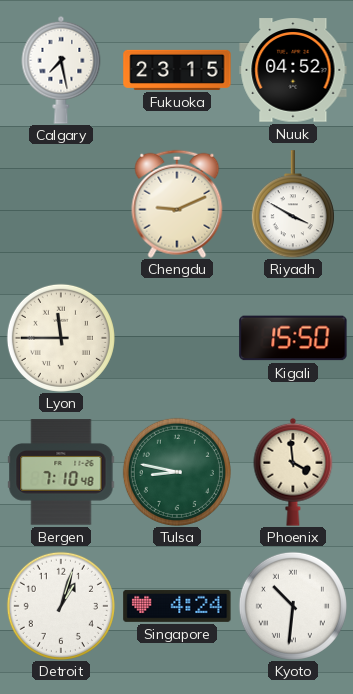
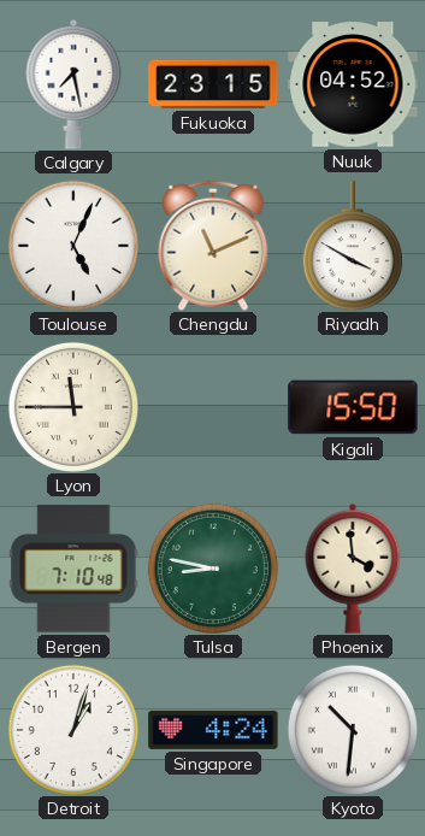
Toulouse: none -> 5:04
Chengdu: 9:11 -> 11:11
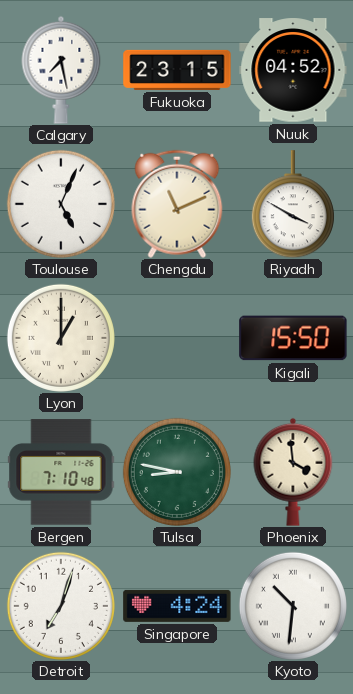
Lyon: 11:45 -> 1:00
Detroit: 1:03 -> 7:03
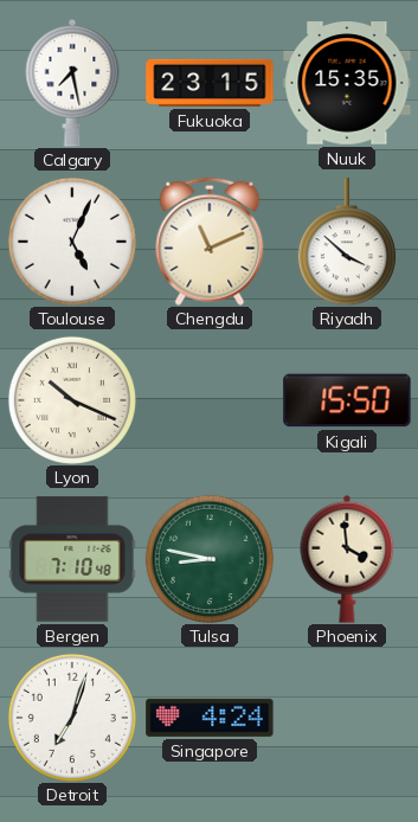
Nuuk: 04:52 -> 15:35
Riyadh: 3:50 -> 3:52
Lyon: 1:00 -> 10:19
Kyoto: 10:31 -> none
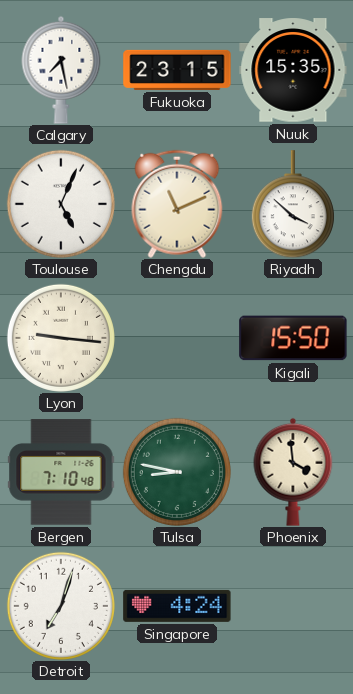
Lyon: 10:19 -> 9:16
